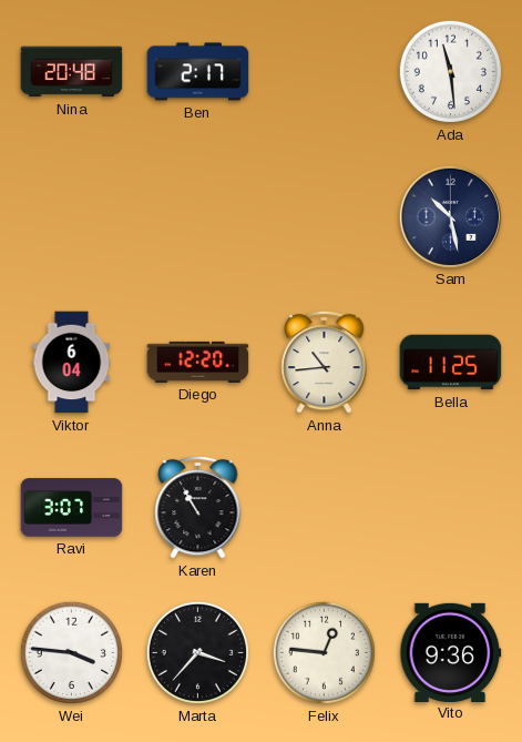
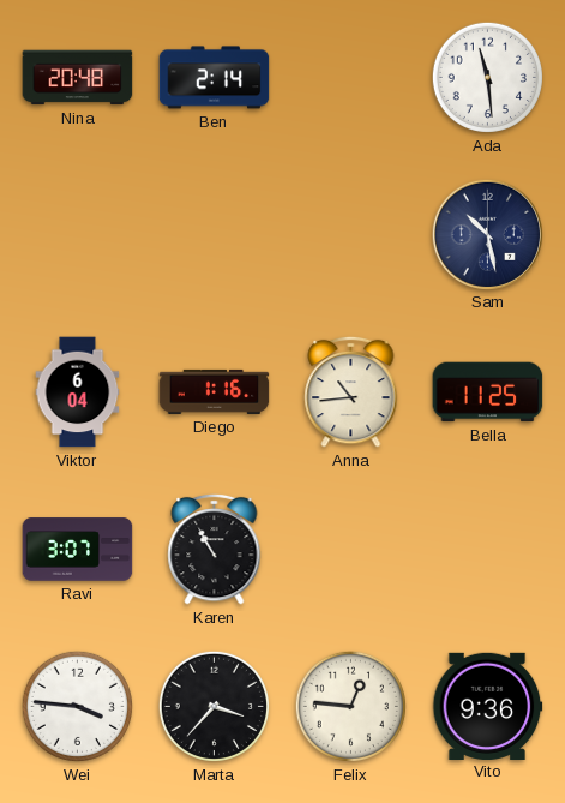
Ben: 2:17 -> 2:14
Diego: 12:20 -> 1:16
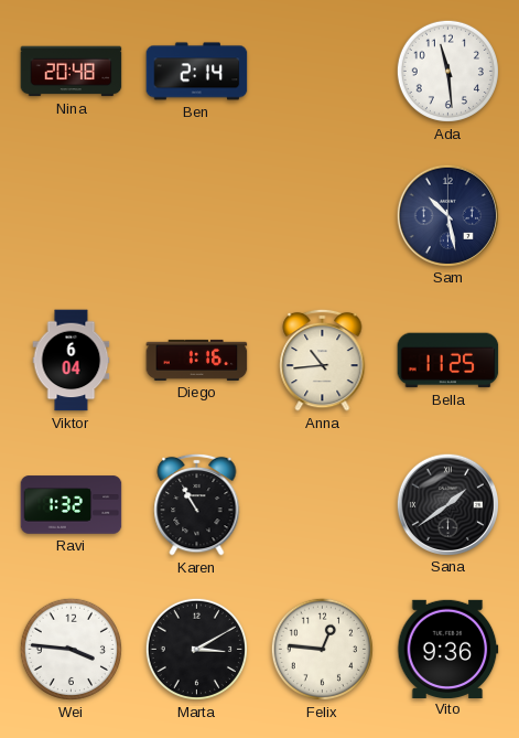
Ravi: 3:07 -> 1:32
Sana: none -> 1:39
Marta: 3:37 -> 3:10
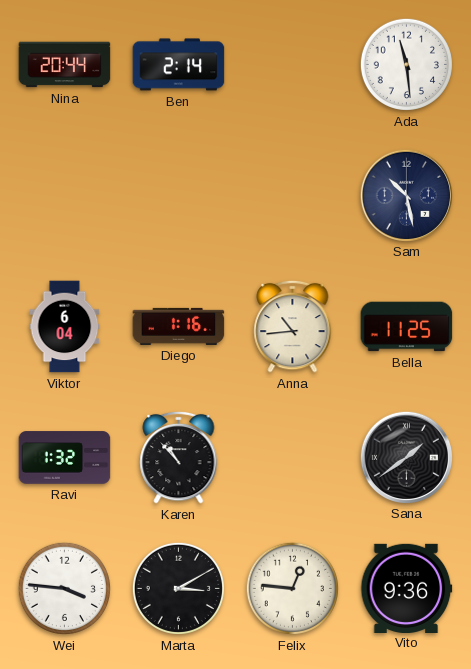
Nina: 20:48 -> 20:44
Karen: 10:55 -> 10:53
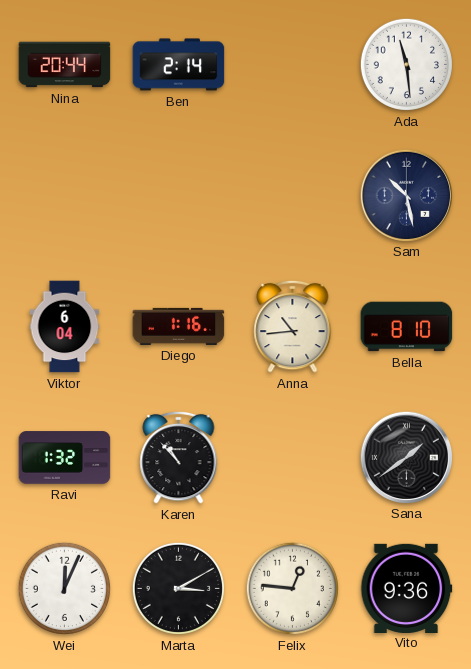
Bella: 11:25 -> 8:10
Wei: 3:46 -> 12:04
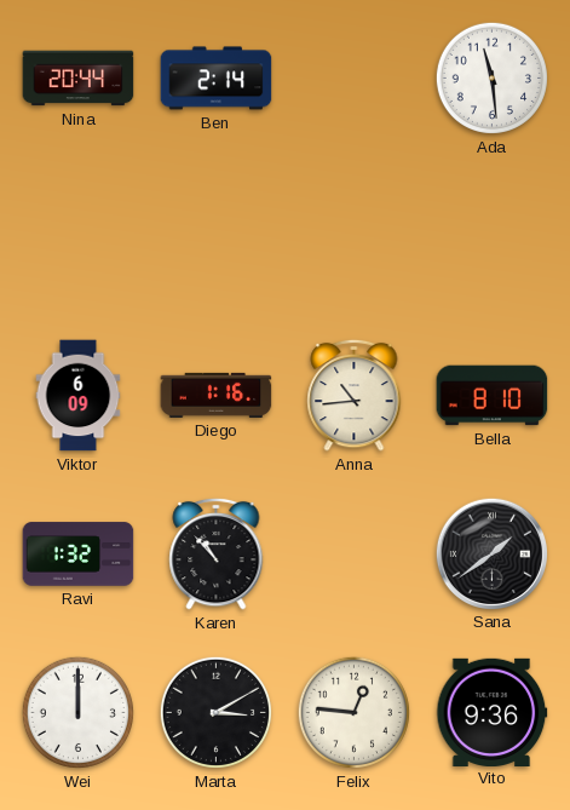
Sam: 10:28 -> none
Viktor: 6:04 -> 6:09
Wei: 12:04 -> 12:00
